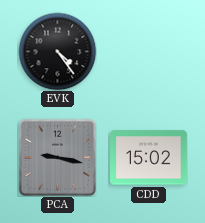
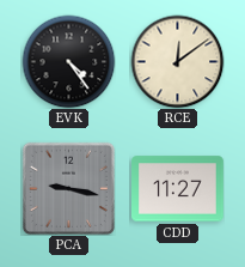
RCE: none -> 12:09
CDD: 15:02 -> 11:27
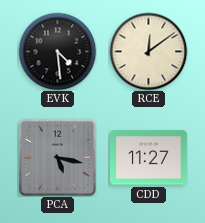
EVK: 4:24 -> 4:29
PCA: 9:17 -> 5:17
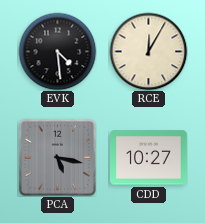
RCE: 12:09 -> 12:05
CDD: 11:27 -> 10:27
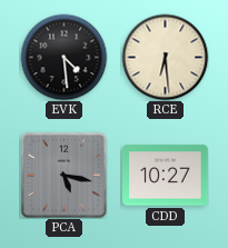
RCE: 12:05 -> 6:29
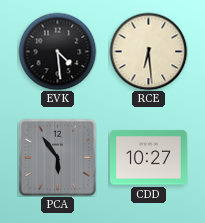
PCA: 5:17 -> 5:54
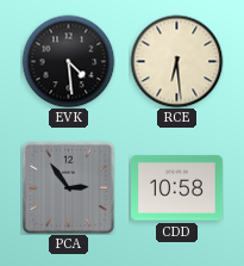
PCA: 5:54 -> 2:54
CDD: 10:27 -> 10:58
